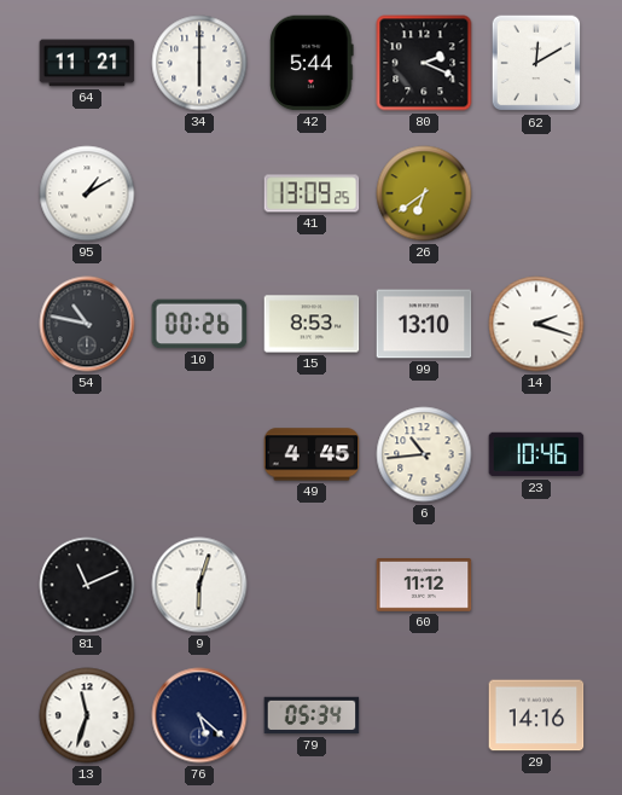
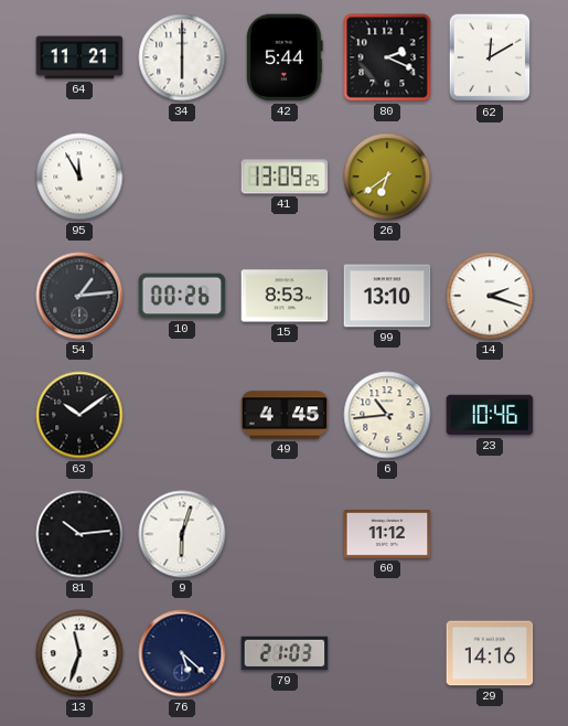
95: 1:10 -> 11:55
54: 10:47 -> 1:14
63: none -> 10:09
81: 11:11 -> 10:14
79: 05:34 -> 21:03
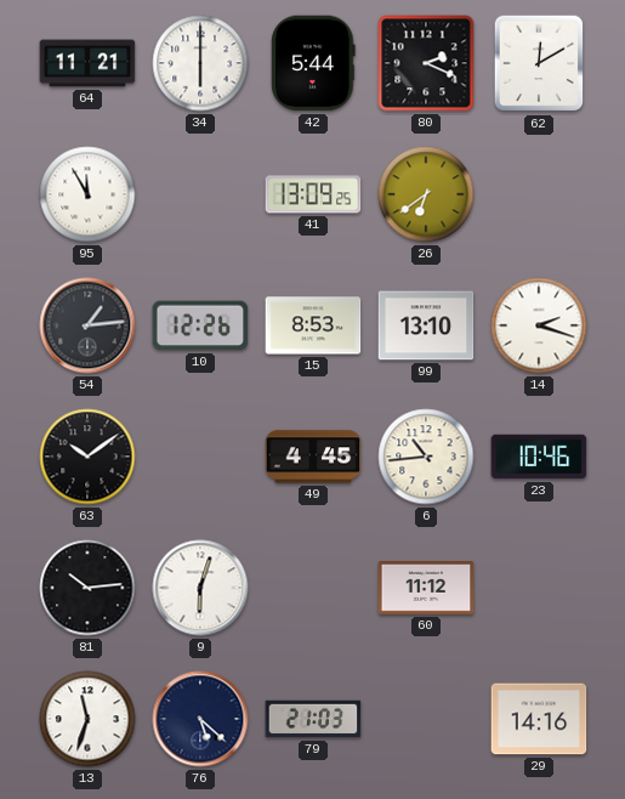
10: 00:26 -> 12:26
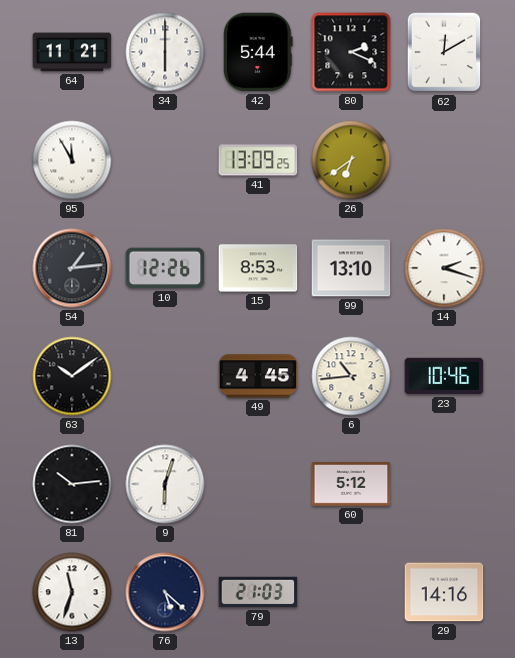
60: 11:12 -> 5:12
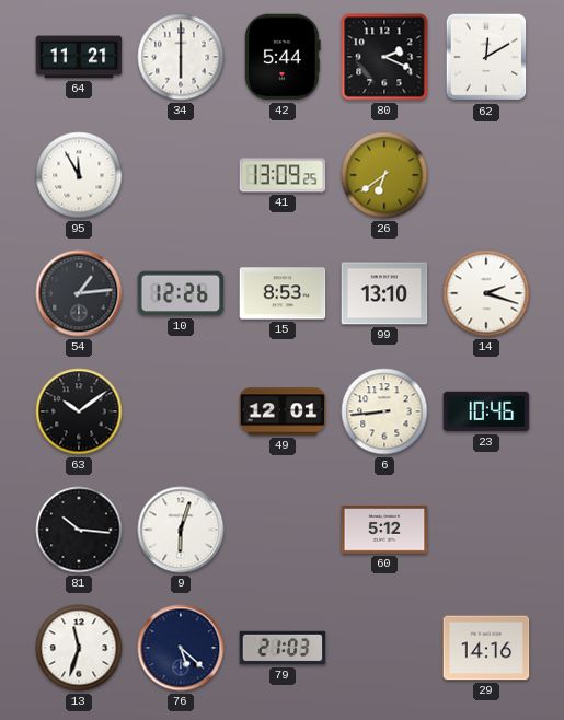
49: 4:45 -> 12:01
6: 10:44 -> 8:44
81: 10:14 -> 10:16
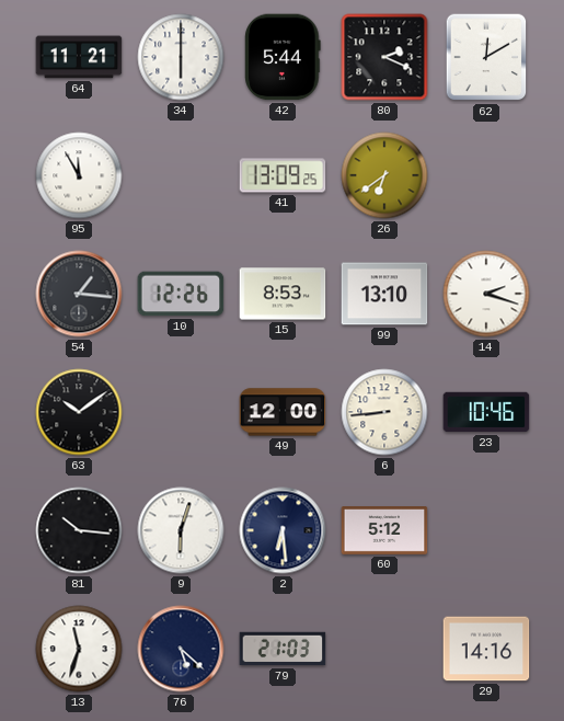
54: 1:14 -> 1:16
49: 12:01 -> 12:00
2: none -> 6:29
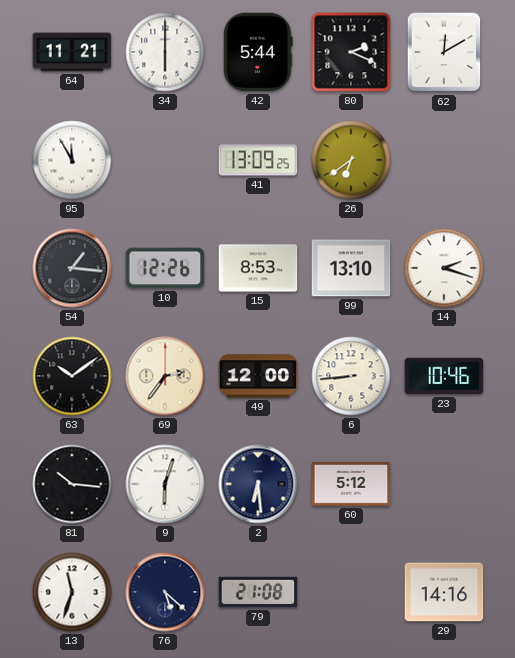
69: none -> 2:36
79: 21:03 -> 21:08
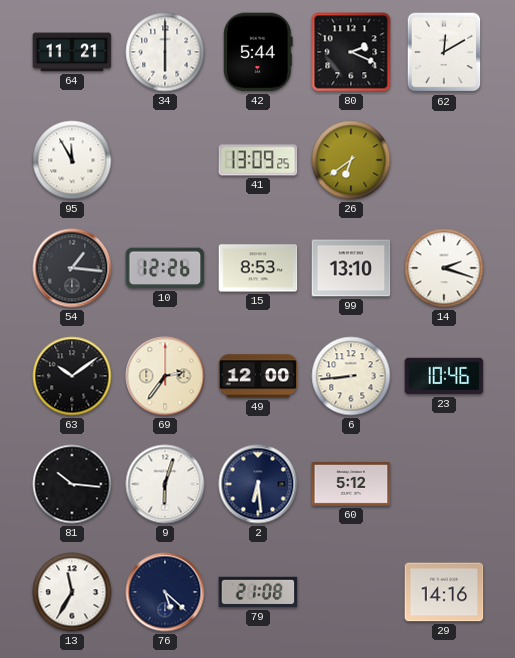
13: 11:33 -> 11:35
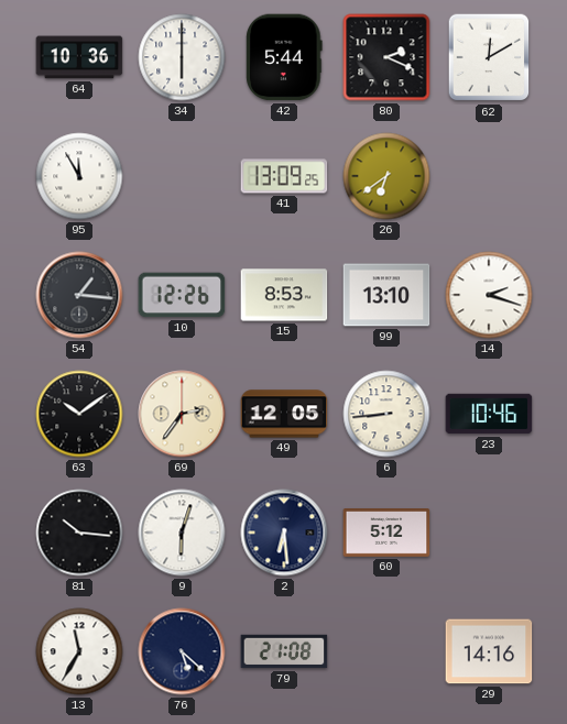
64: 11:21 -> 10:36
49: 12:00 -> 12:05
